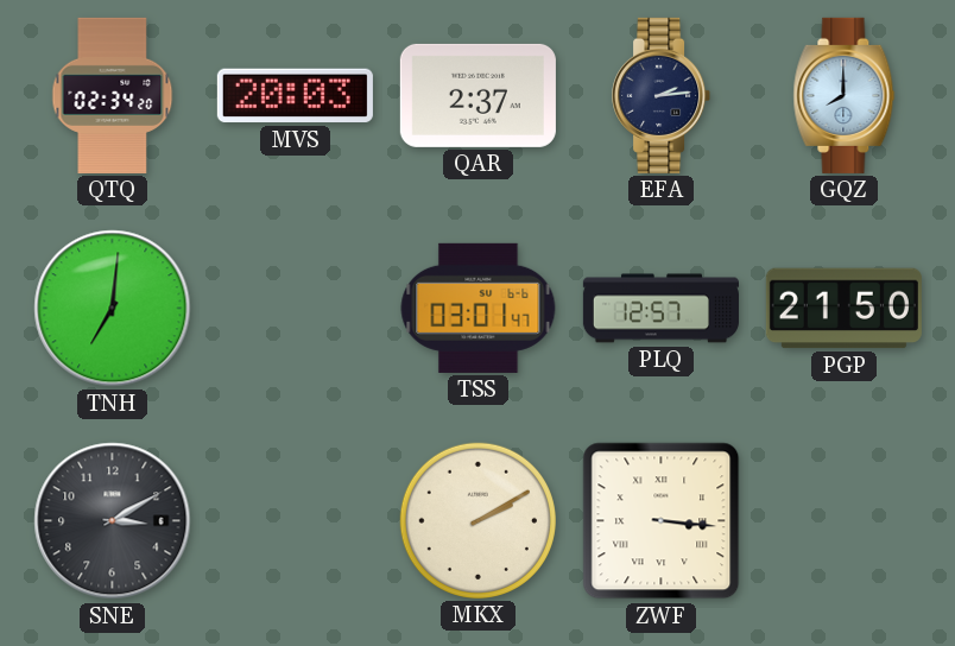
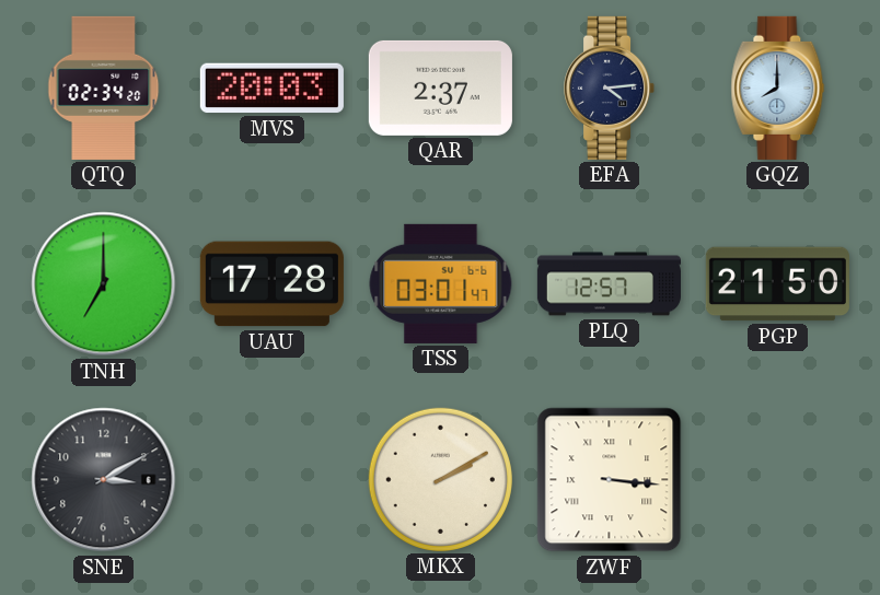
EFA: 2:14 -> 4:14
TNH: 7:01 -> 7:00
UAU: none -> 17:28
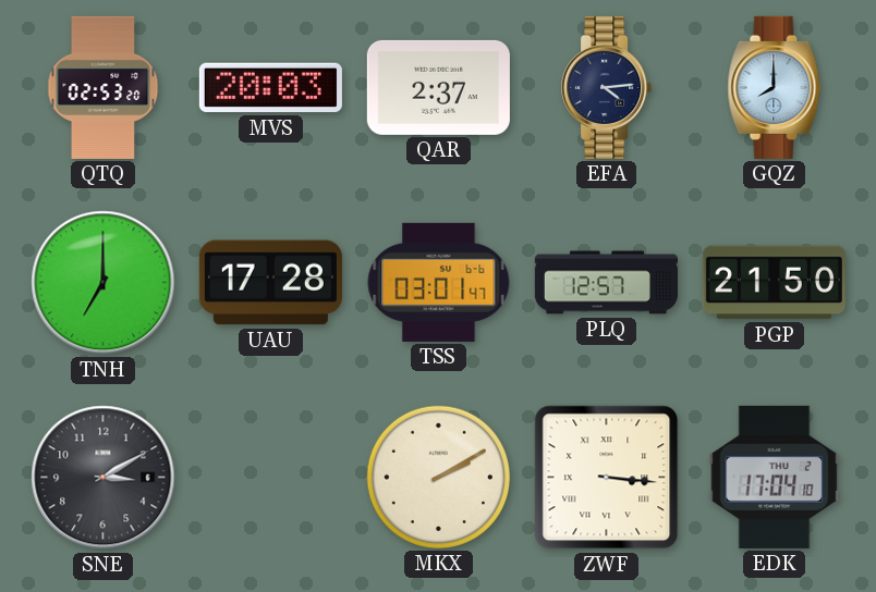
QTQ: 02:34 -> 02:53
EDK: none -> 17:04
